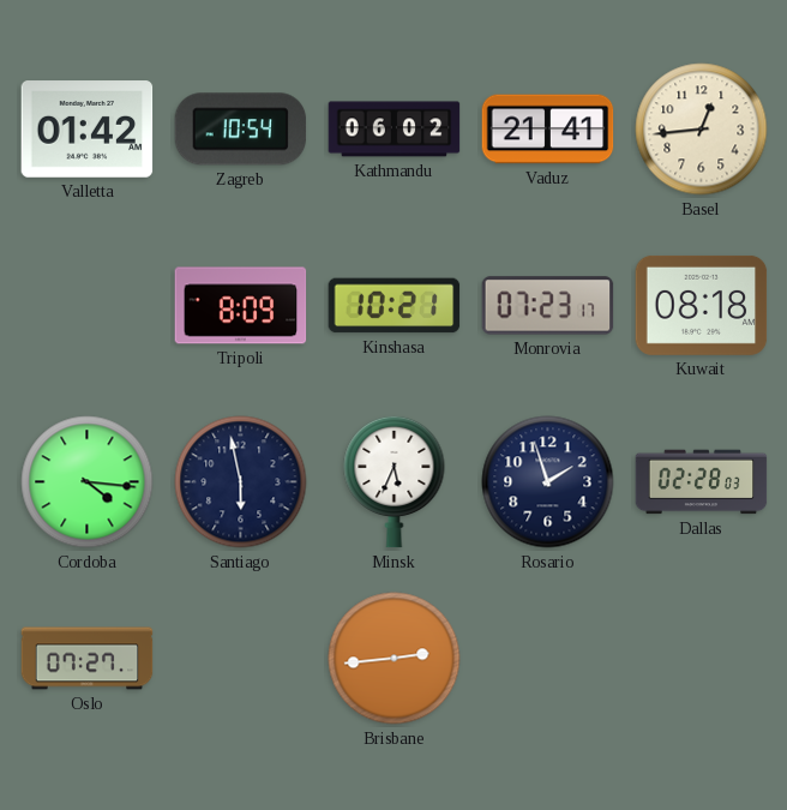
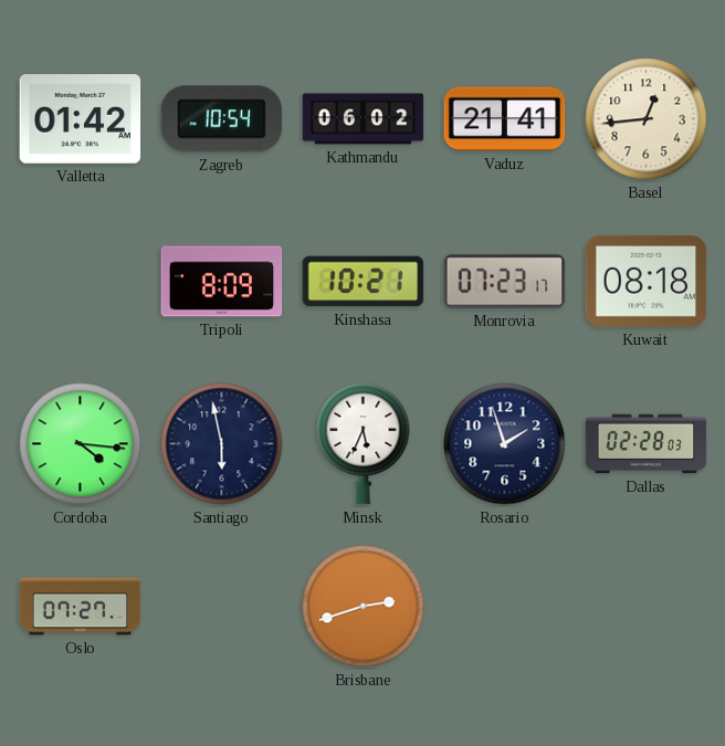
Brisbane: 2:44 -> 2:42
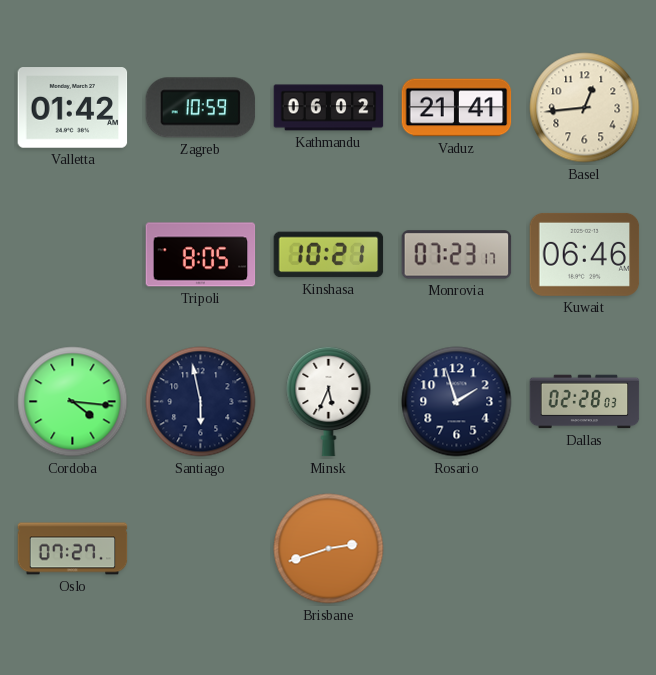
Zagreb: 10:54 -> 10:59
Tripoli: 8:09 -> 8:05
Kuwait: 08:18 -> 06:46
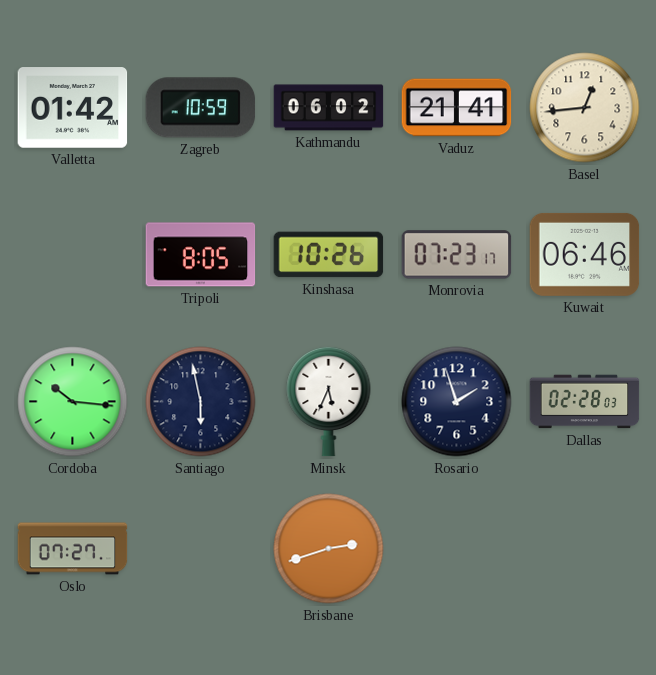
Kinshasa: 10:21 -> 10:26
Cordoba: 4:16 -> 10:16
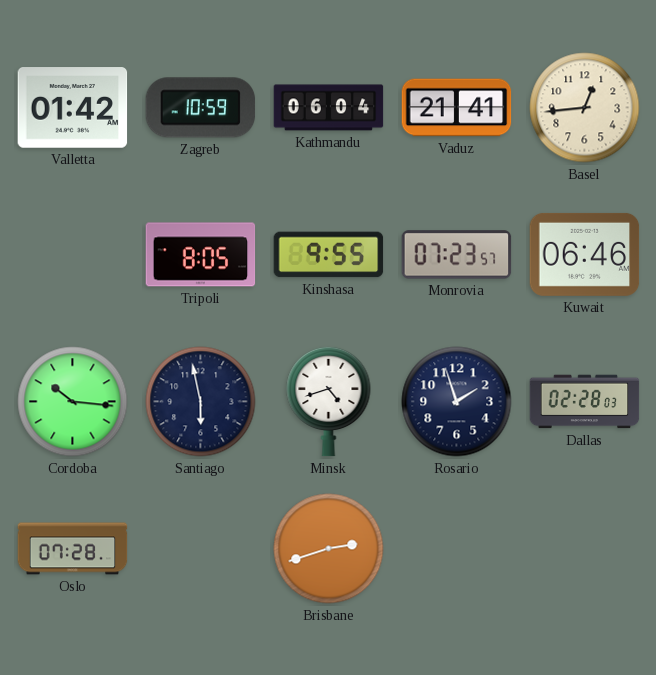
Kathmandu: 06:02 -> 06:04
Kinshasa: 10:26 -> 9:55
Monrovia: 07:23:17 -> 07:23:57
Minsk: 5:34 -> 4:42
Oslo: 07:27 -> 07:28
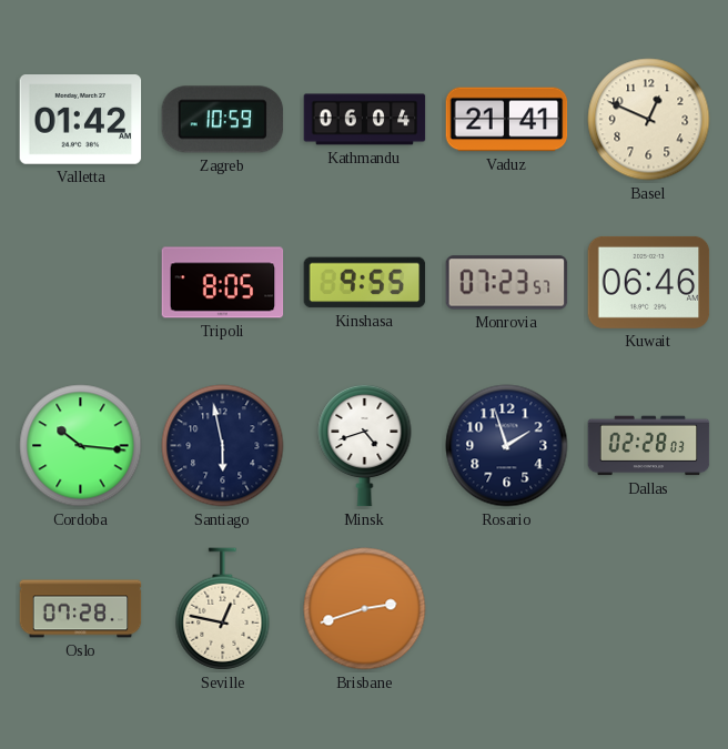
Basel: 12:44 -> 12:49
Seville: none -> 12:47
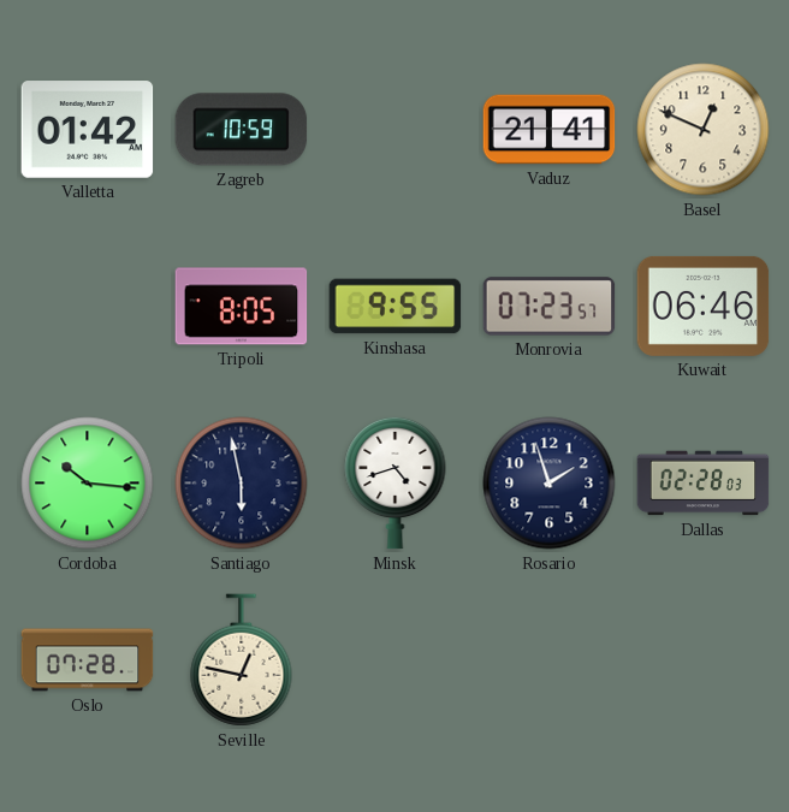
Kathmandu: 06:04 -> none
Brisbane: 2:42 -> none
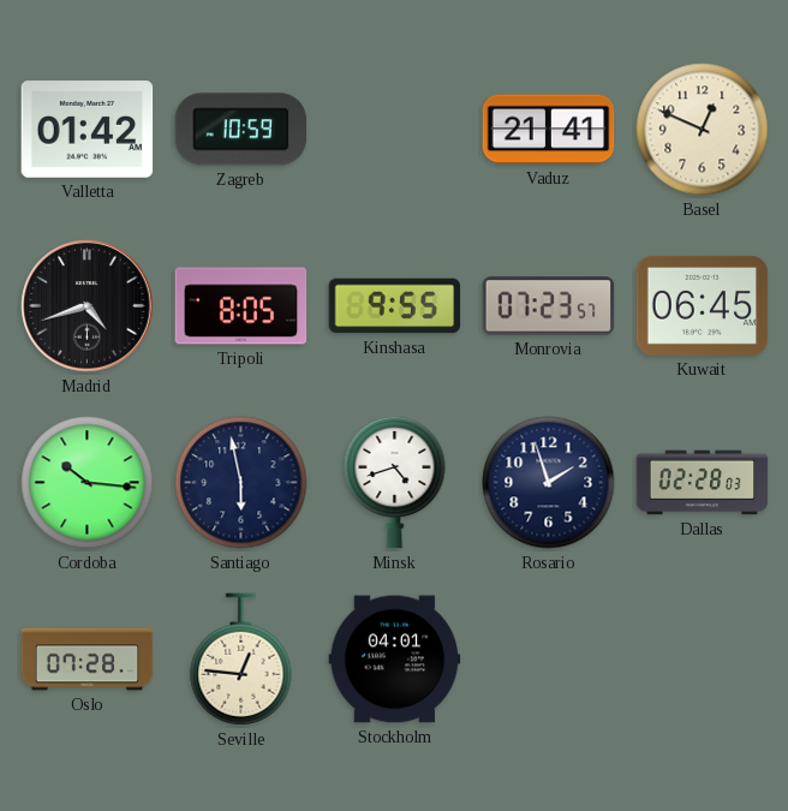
Madrid: none -> 4:42
Kuwait: 06:46 -> 06:45
Seville: 12:47 -> 12:46
Stockholm: none -> 04:01
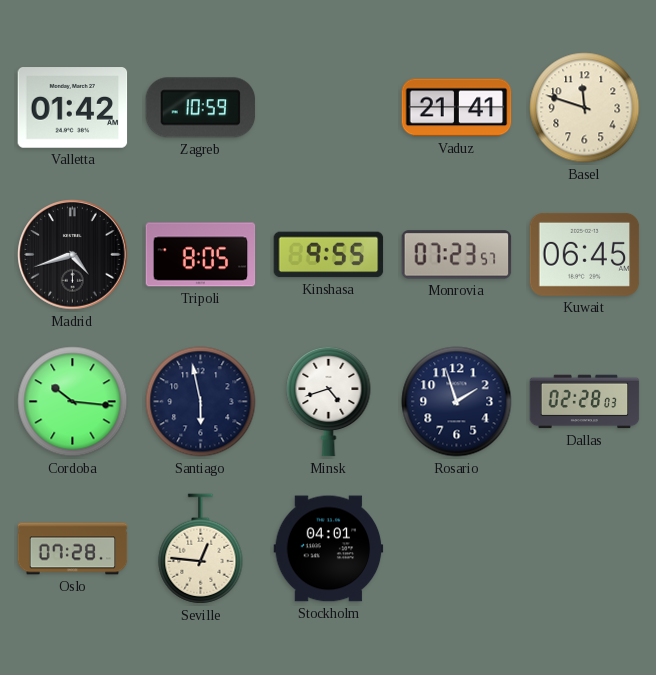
Basel: 12:49 -> 11:48
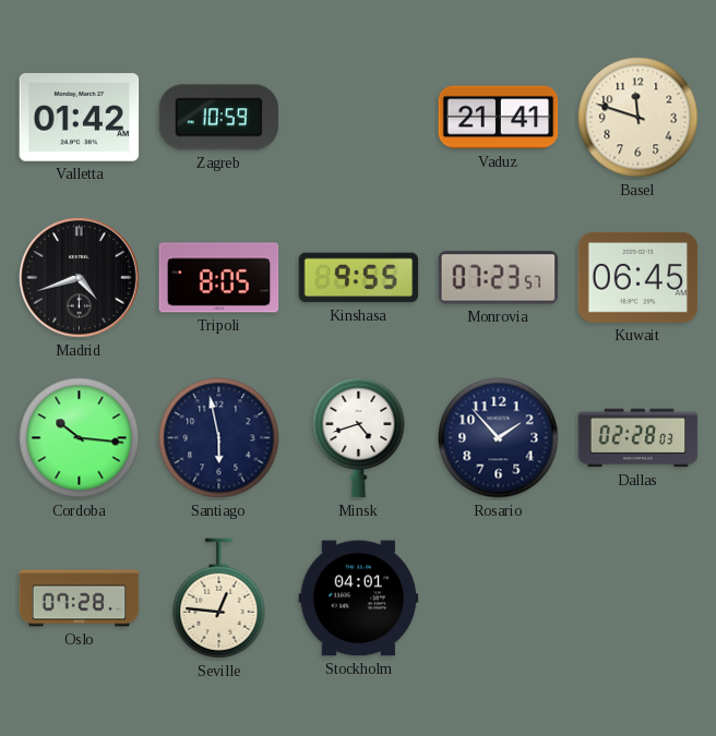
Rosario: 1:57 -> 1:53
